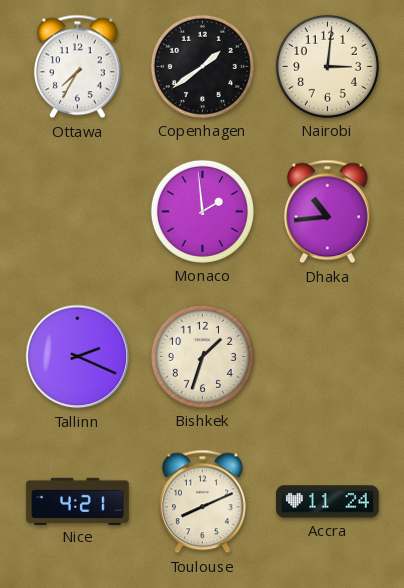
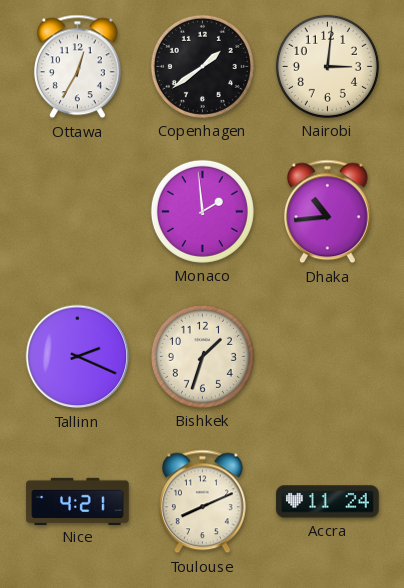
Ottawa: 7:35 -> 12:35
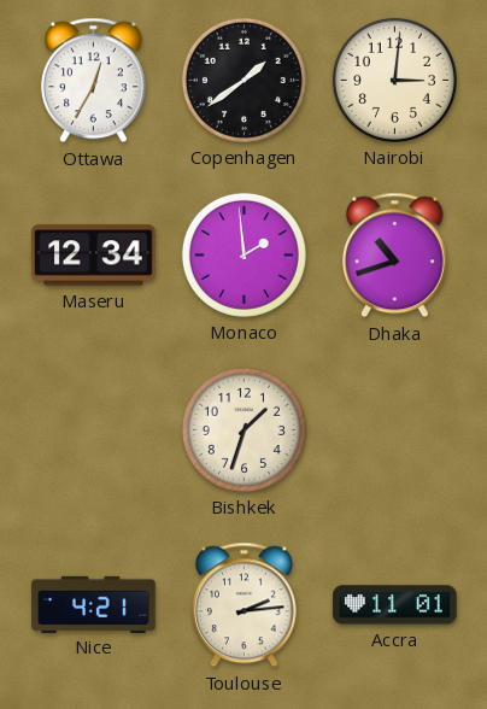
Maseru: none -> 12:34
Dhaka: 10:44 -> 10:42
Tallinn: 2:19 -> none
Toulouse: 8:11 -> 2:14
Accra: 11:24 -> 11:01
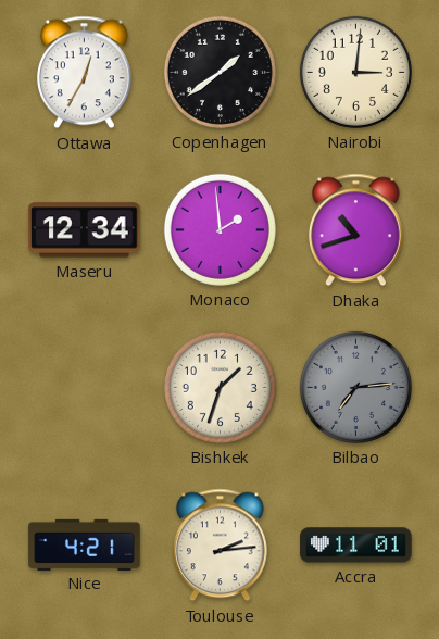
Bilbao: none -> 7:14
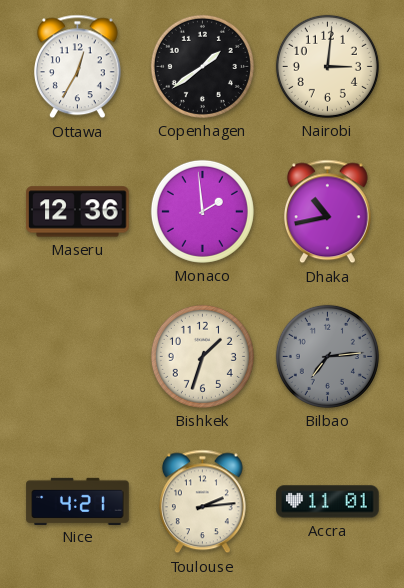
Maseru: 12:34 -> 12:36
Dhaka: 10:42 -> 10:43
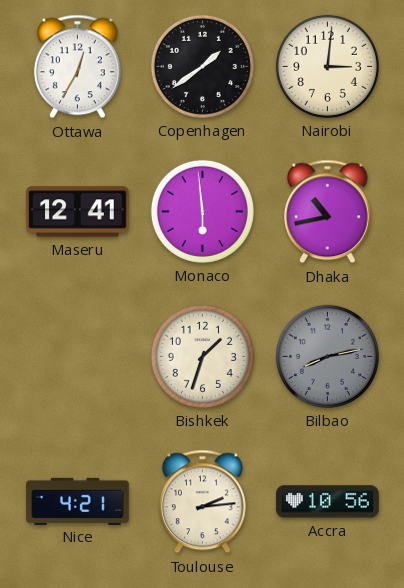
Maseru: 12:36 -> 12:41
Monaco: 1:59 -> 5:59
Bilbao: 7:14 -> 8:13
Accra: 11:01 -> 10:56
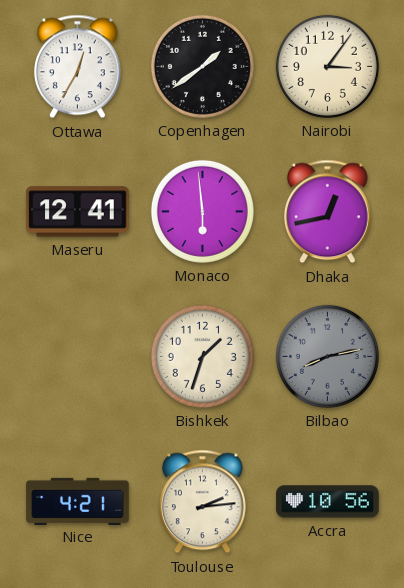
Nairobi: 3:01 -> 3:06
Dhaka: 10:43 -> 12:43
